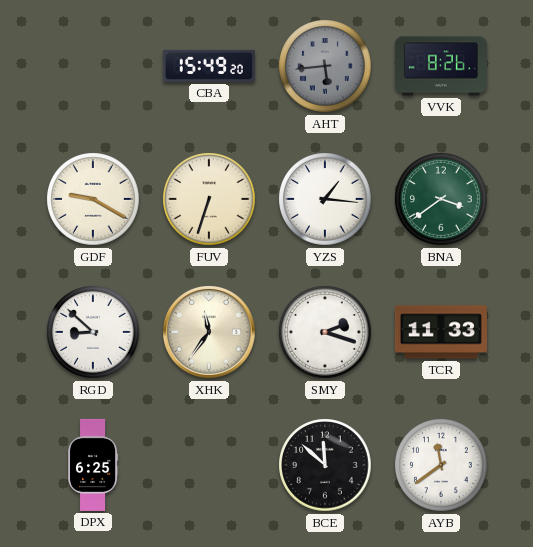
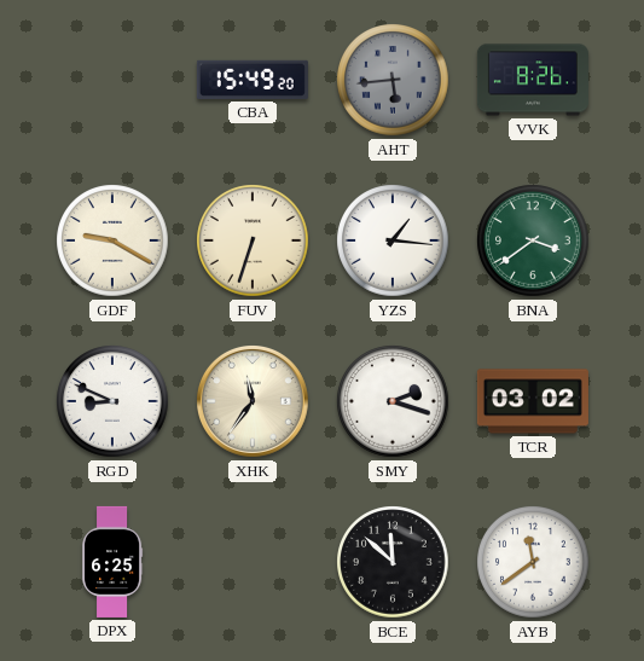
RGD: 8:52 -> 8:49
TCR: 11:33 -> 03:02
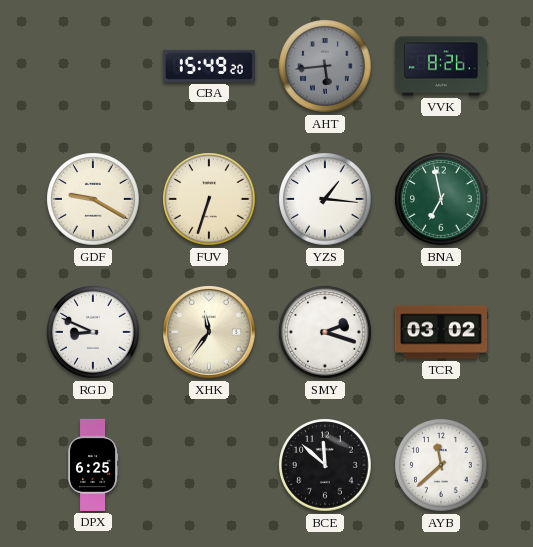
BNA: 3:39 -> 6:58
AYB: 11:39 -> 11:38
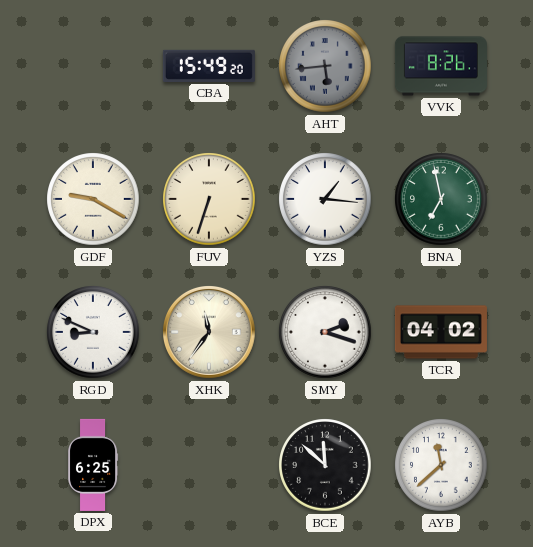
TCR: 03:02 -> 04:02
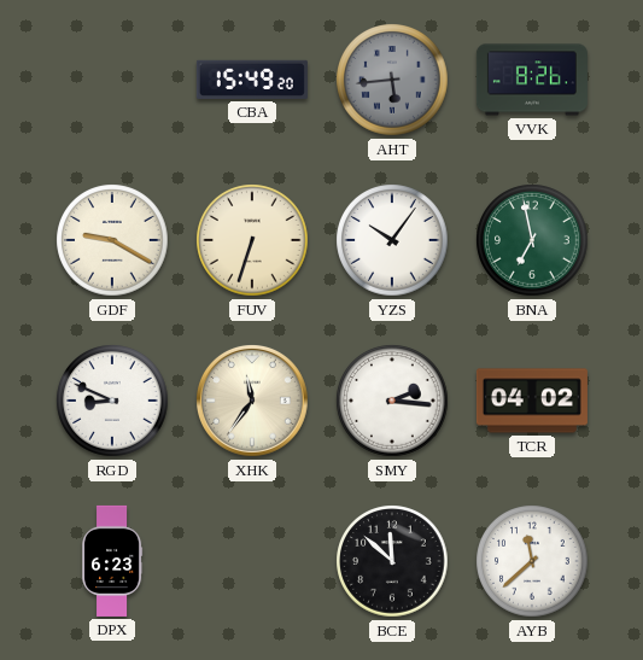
YZS: 1:16 -> 10:06
SMY: 2:18 -> 2:16
DPX: 6:25 -> 6:23
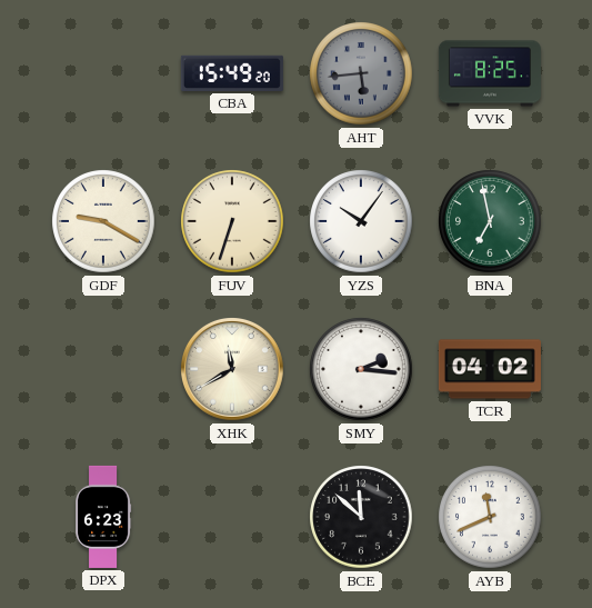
VVK: 8:26 -> 8:25
RGD: 8:49 -> none
XHK: 11:36 -> 11:40
AYB: 11:38 -> 11:41
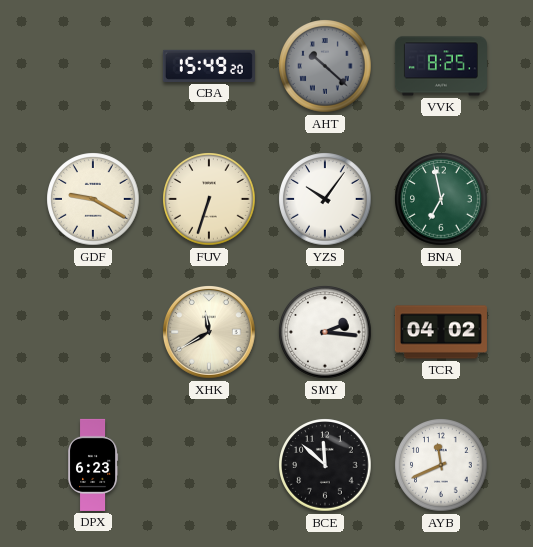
AHT: 5:44 -> 10:22
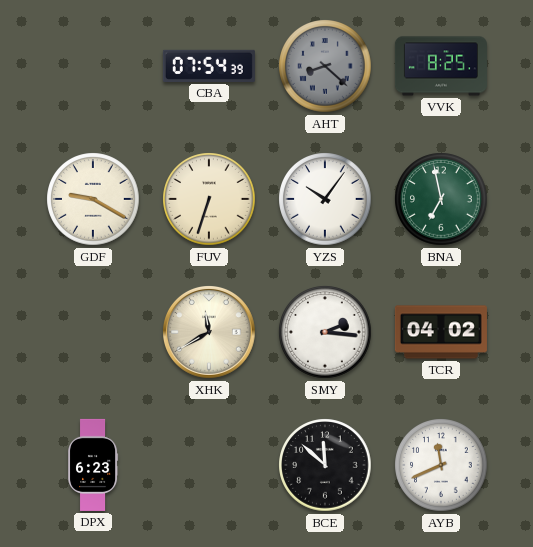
CBA: 15:49 -> 07:54
AHT: 10:22 -> 8:22
